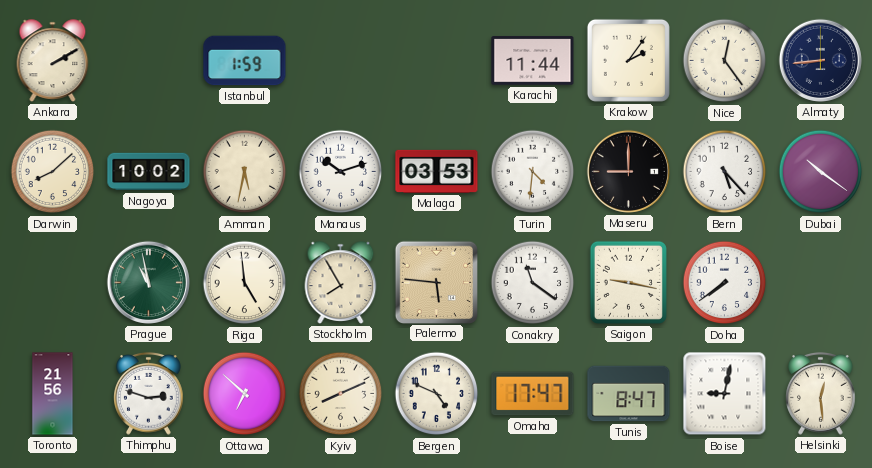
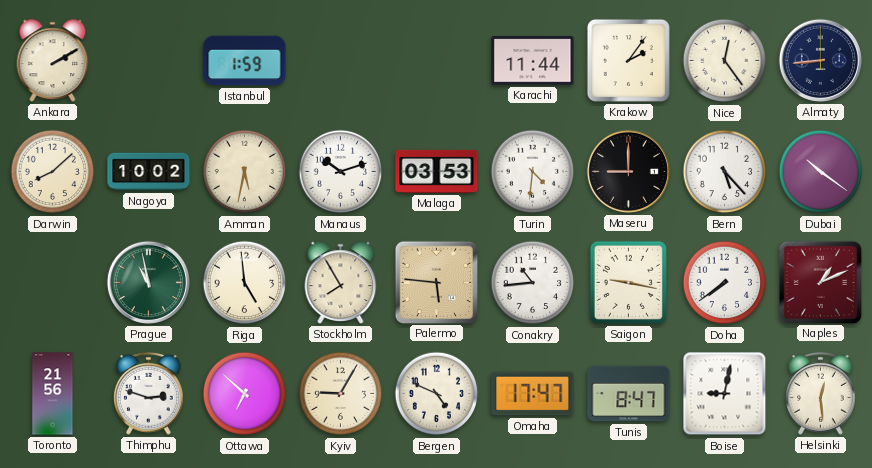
Conakry: 11:21 -> 10:44
Naples: none -> 1:11
Kyiv: 8:11 -> 9:05
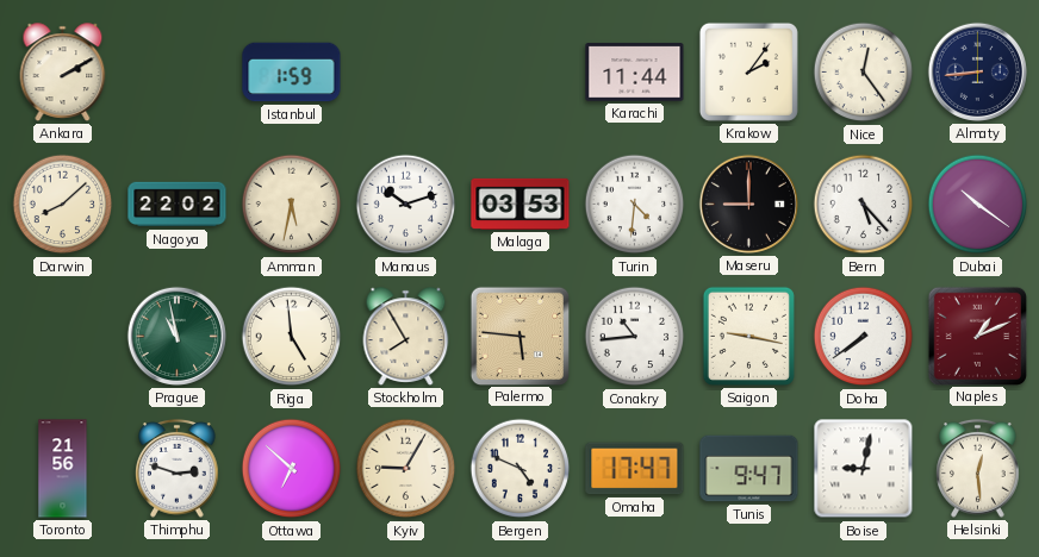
Nagoya: 10:02 -> 22:02
Tunis: 8:47 -> 9:47
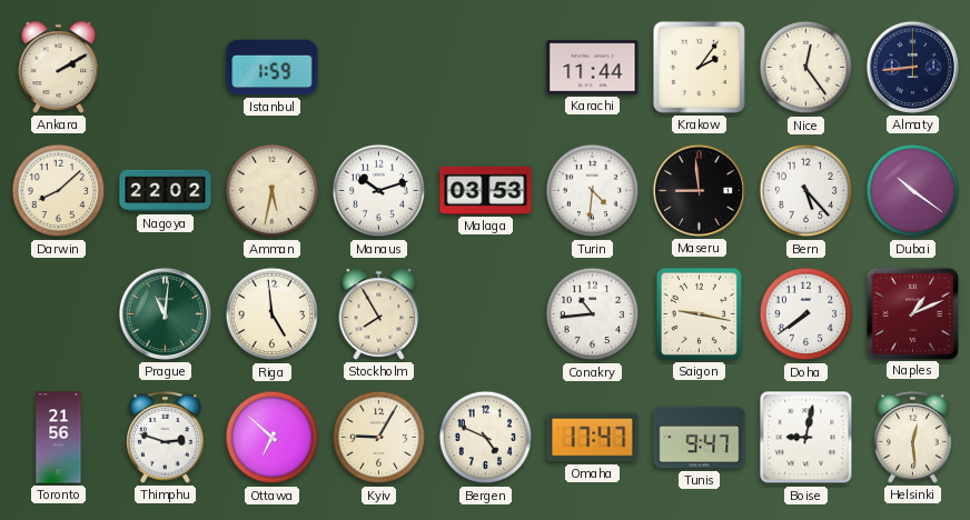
Maseru: 9:00 -> 8:59
Prague: 10:58 -> 11:01
Palermo: 5:46 -> none
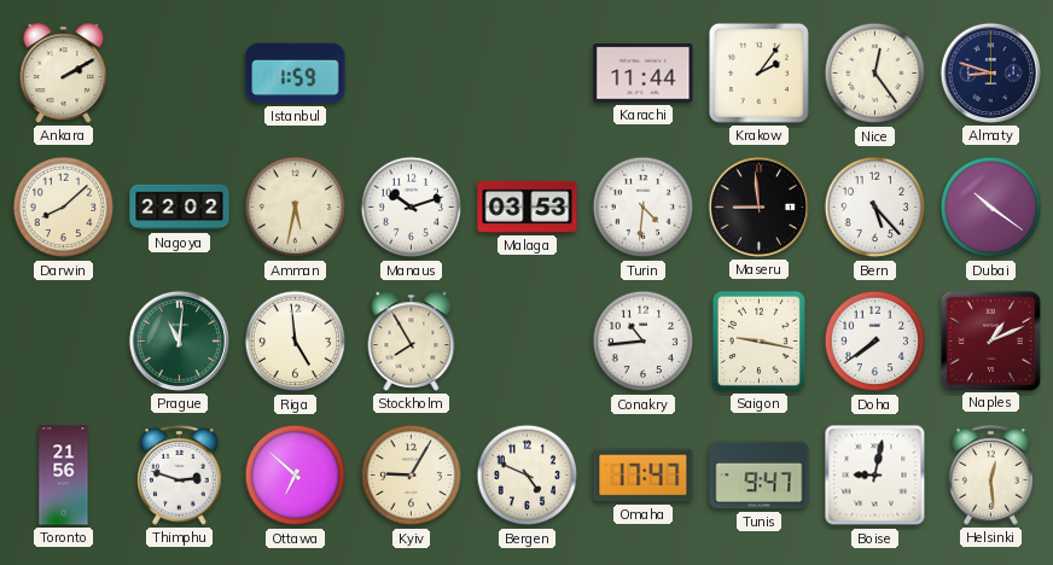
Almaty: 8:44 -> 8:48
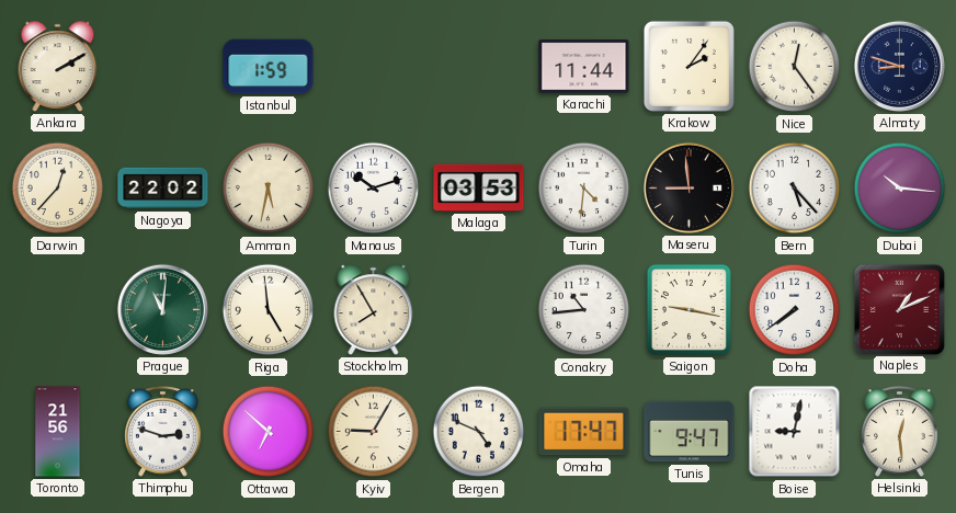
Darwin: 8:08 -> 12:37
Dubai: 10:21 -> 10:16
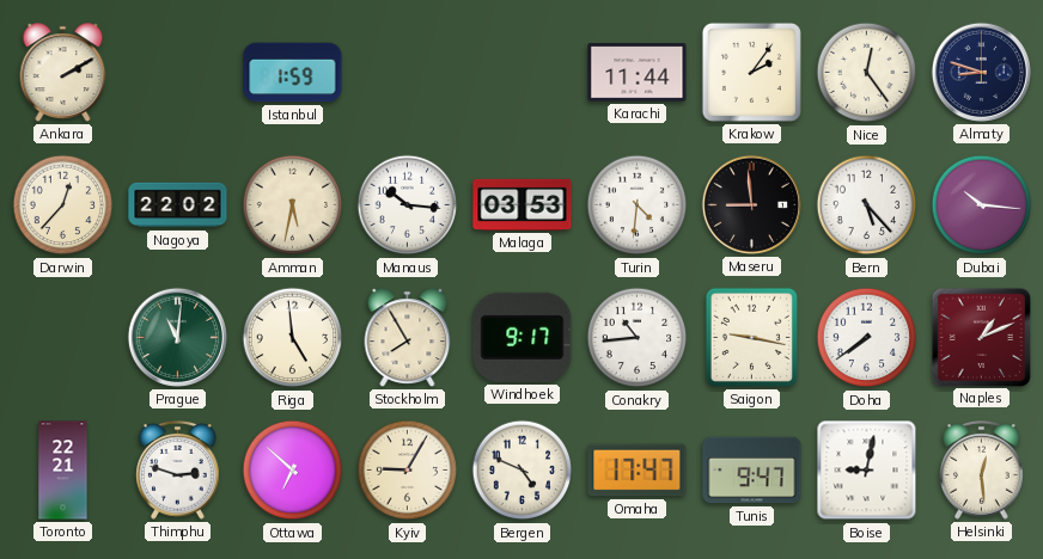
Manaus: 10:12 -> 10:16
Windhoek: none -> 9:17
Toronto: 21:56 -> 22:21
